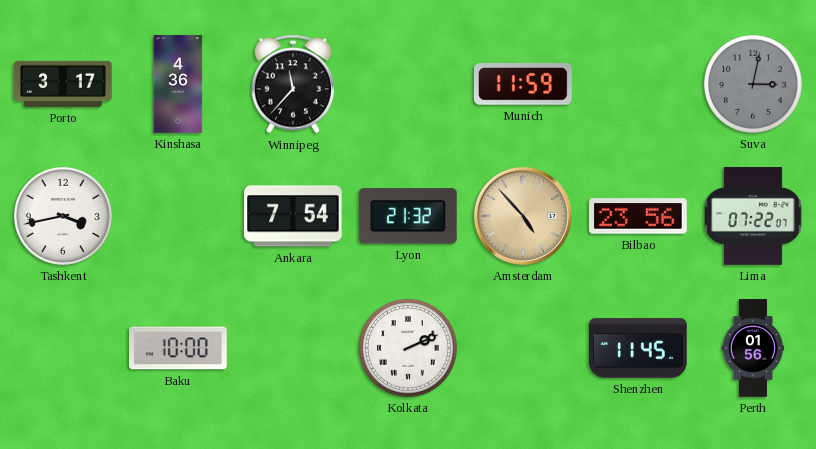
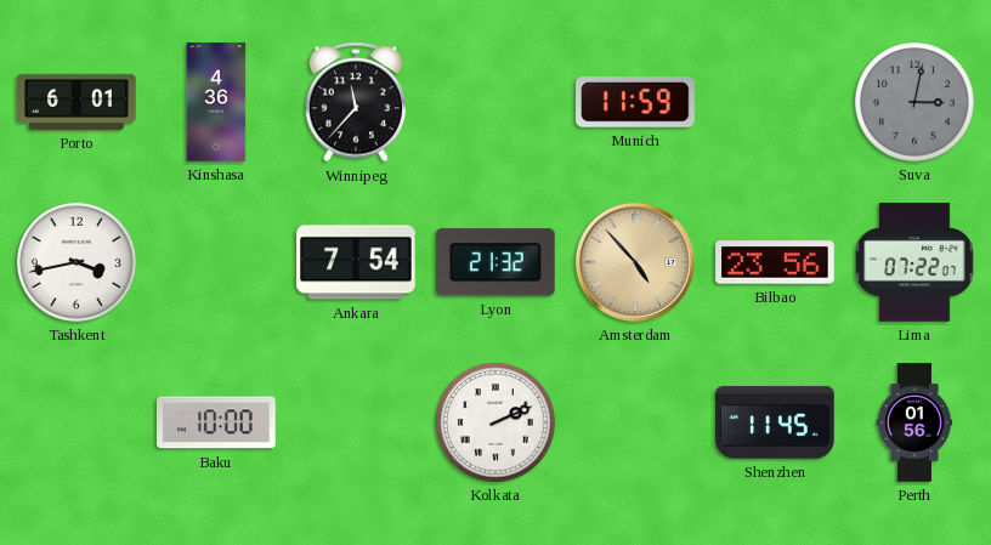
Porto: 3:17 -> 6:01
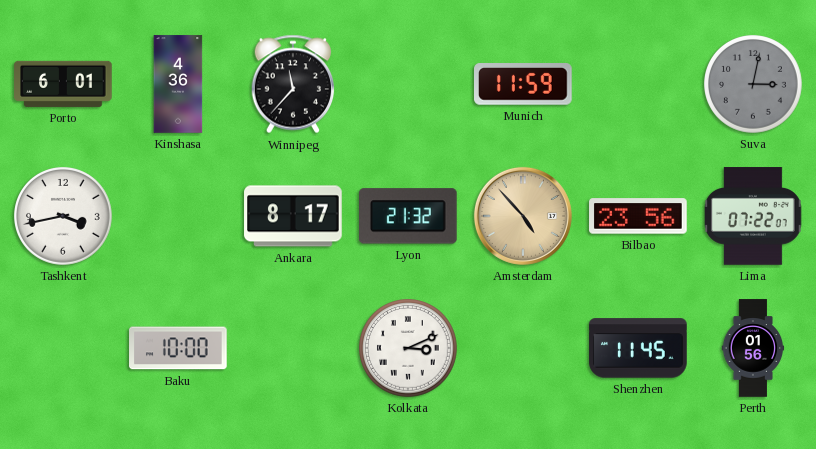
Ankara: 7:54 -> 8:17
Kolkata: 2:11 -> 3:11
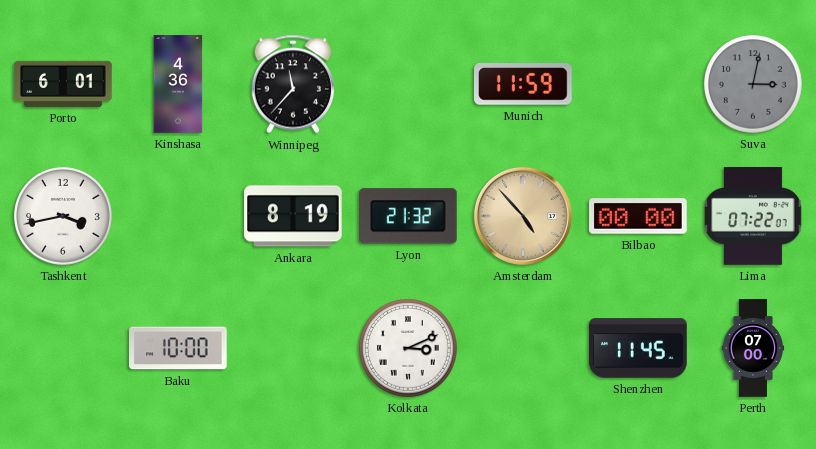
Ankara: 8:17 -> 8:19
Bilbao: 23:56 -> 00:00
Perth: 01:56 -> 07:00
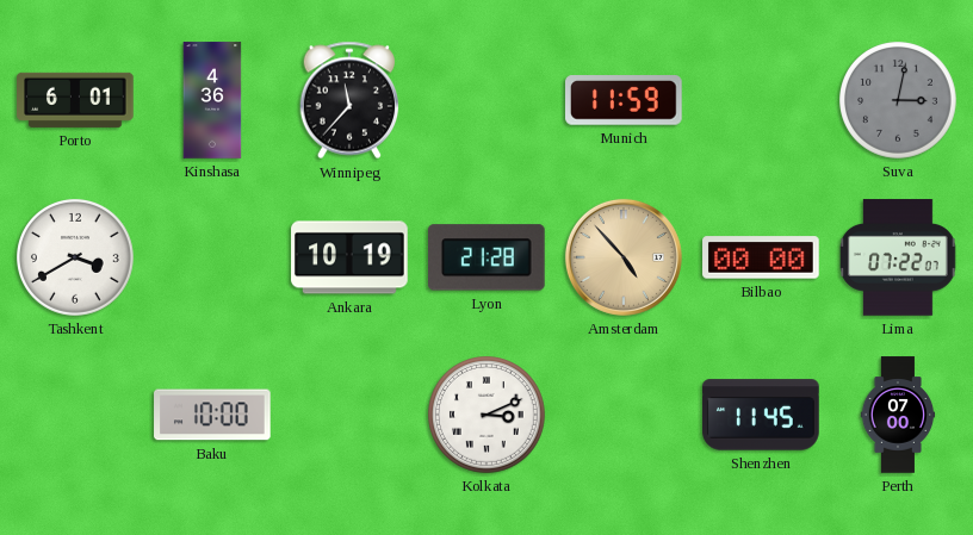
Tashkent: 3:43 -> 3:40
Ankara: 8:19 -> 10:19
Lyon: 21:32 -> 21:28
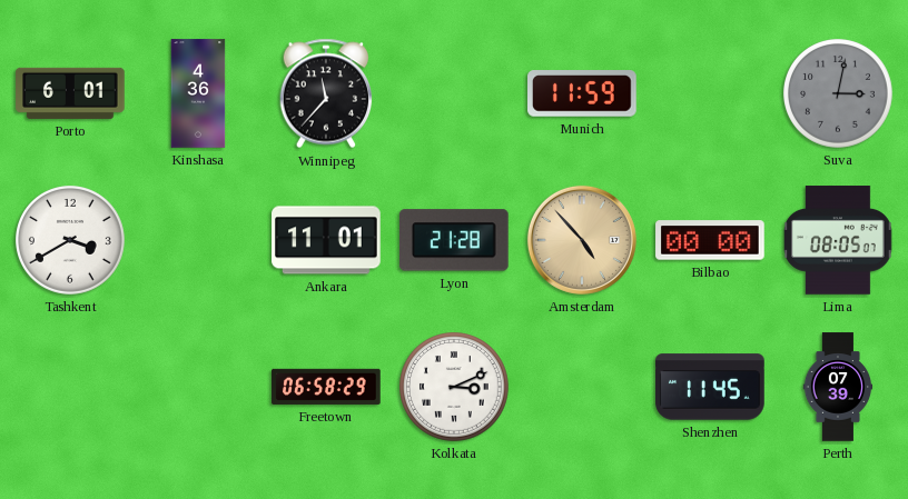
Ankara: 10:19 -> 11:01
Lima: 07:22 -> 08:05
Baku: 10:00 -> none
Freetown: none -> 06:58
Perth: 07:00 -> 07:39
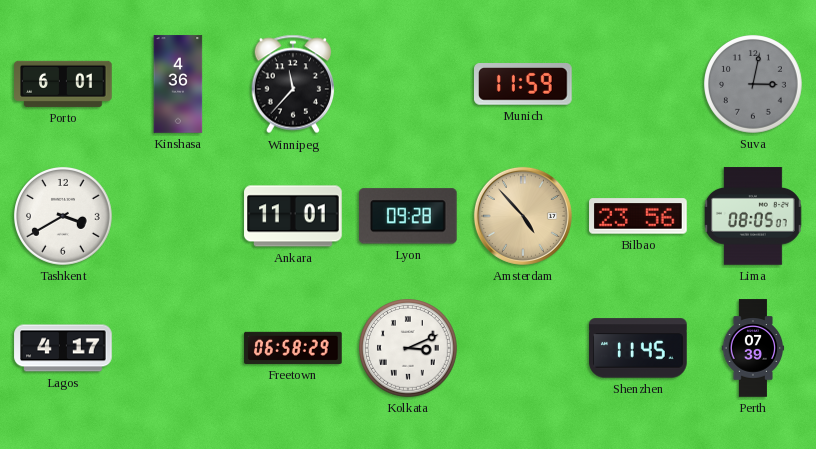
Lyon: 21:28 -> 09:28
Bilbao: 00:00 -> 23:56
Lagos: none -> 4:17
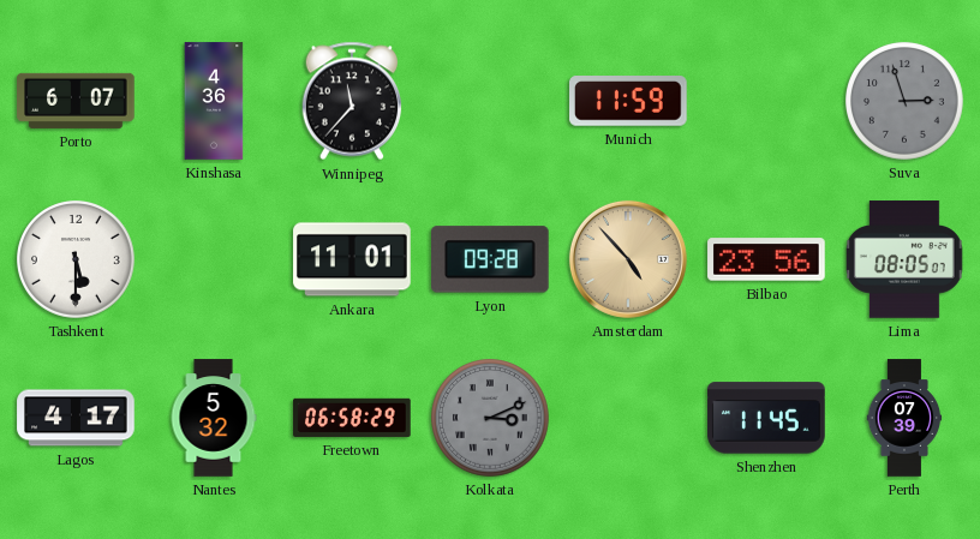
Porto: 6:01 -> 6:07
Suva: 3:02 -> 2:57
Tashkent: 3:40 -> 5:30
Nantes: none -> 5:32
Kolkata dial: white -> grey
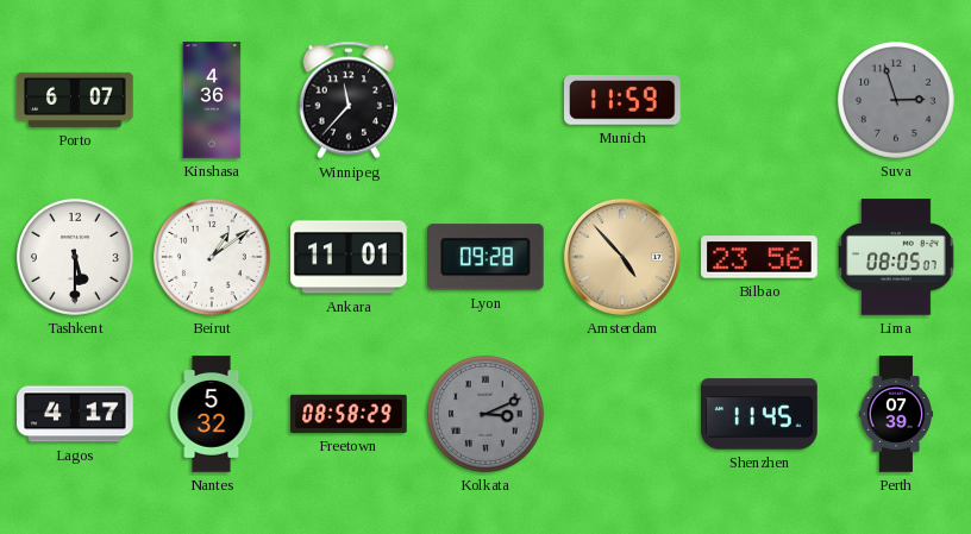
Beirut: none -> 1:09
Freetown: 06:58 -> 08:58
